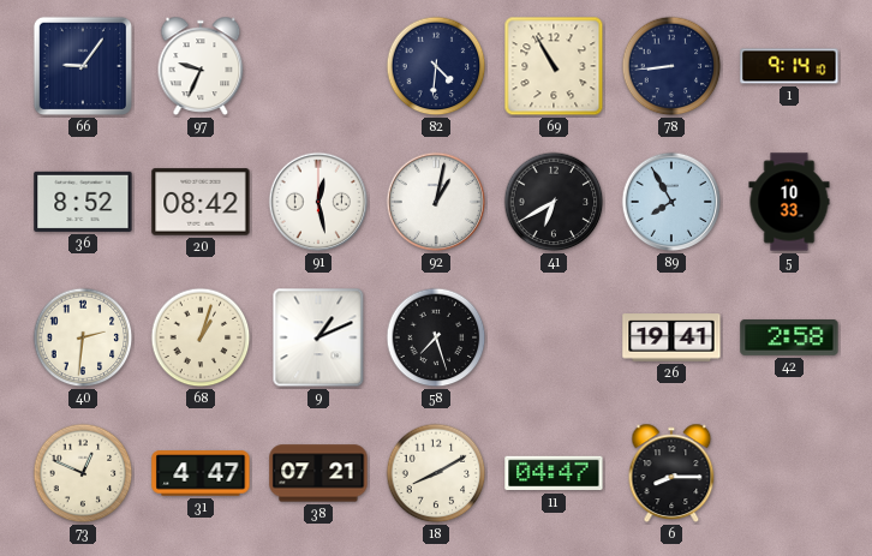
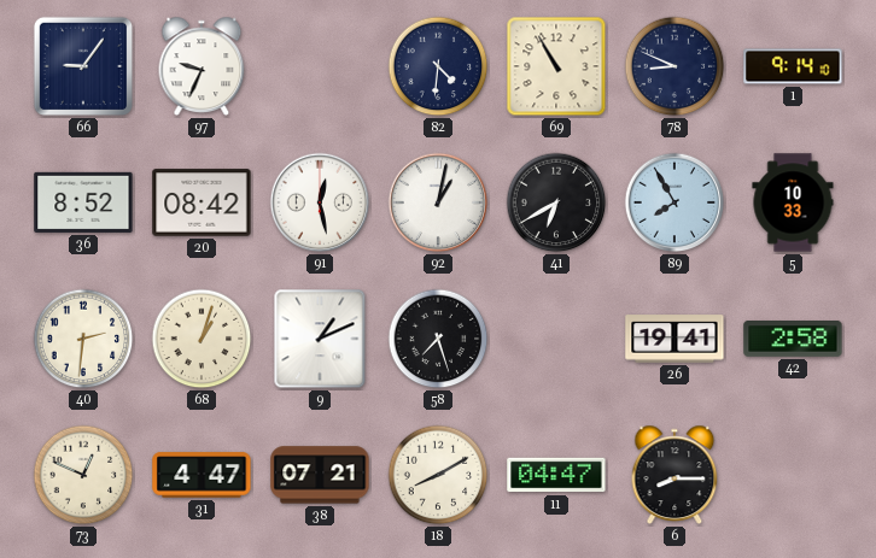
78: 8:44 -> 8:49
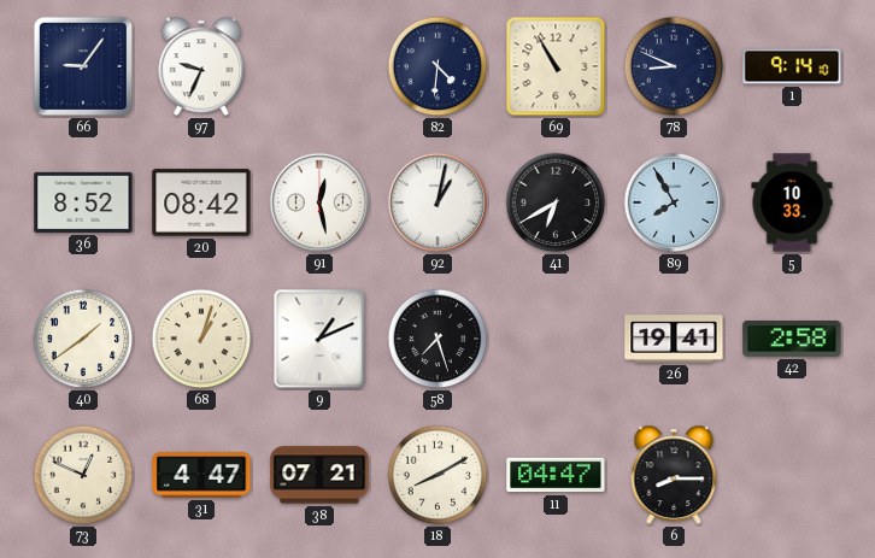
40: 2:31 -> 1:39
